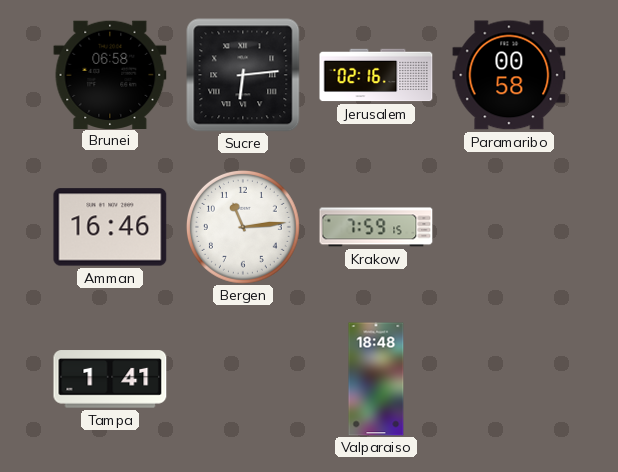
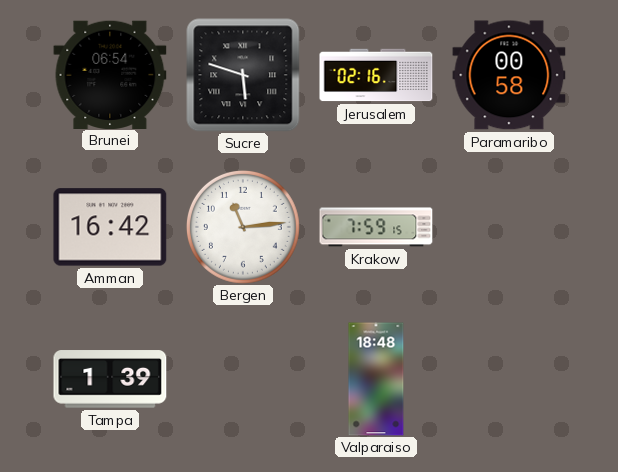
Brunei: 06:58 -> 06:54
Sucre: 6:14 -> 5:48
Amman: 16:46 -> 16:42
Tampa: 1:41 -> 1:39
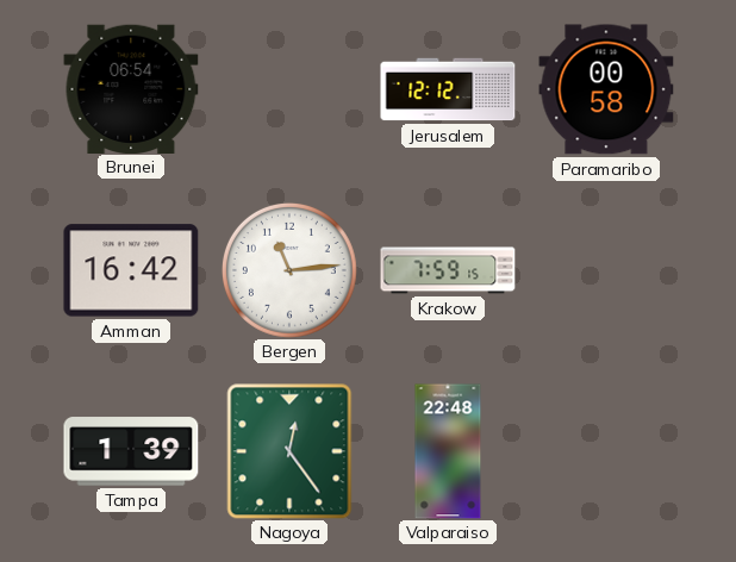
Sucre: 5:48 -> none
Jerusalem: 02:16 -> 12:12
Nagoya: none -> 12:24
Valparaiso: 18:48 -> 22:48
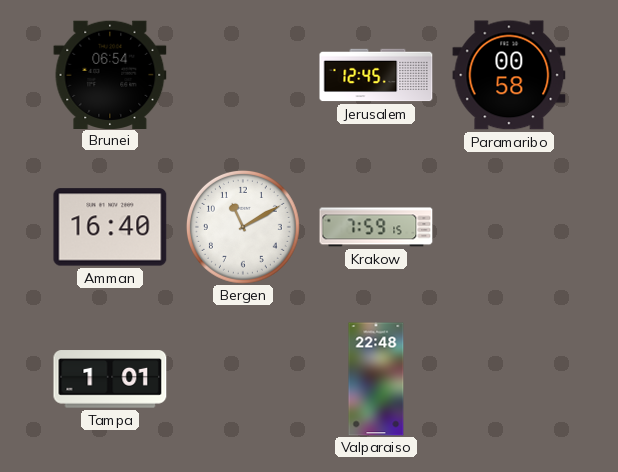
Jerusalem: 12:12 -> 12:45
Amman: 16:42 -> 16:40
Bergen: 11:14 -> 11:10
Tampa: 1:39 -> 1:01
Nagoya: 12:24 -> none
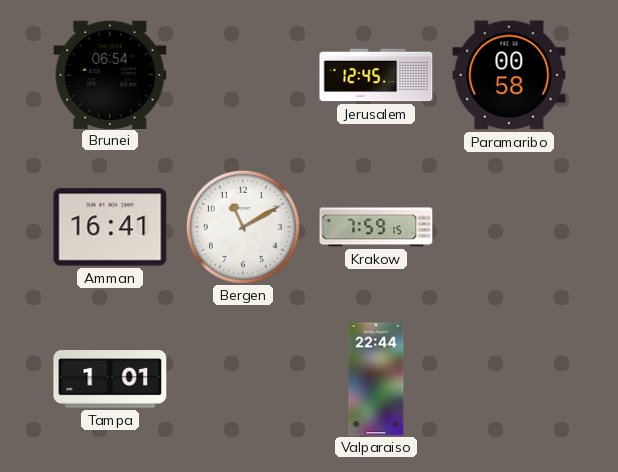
Amman: 16:40 -> 16:41
Valparaiso: 22:48 -> 22:44
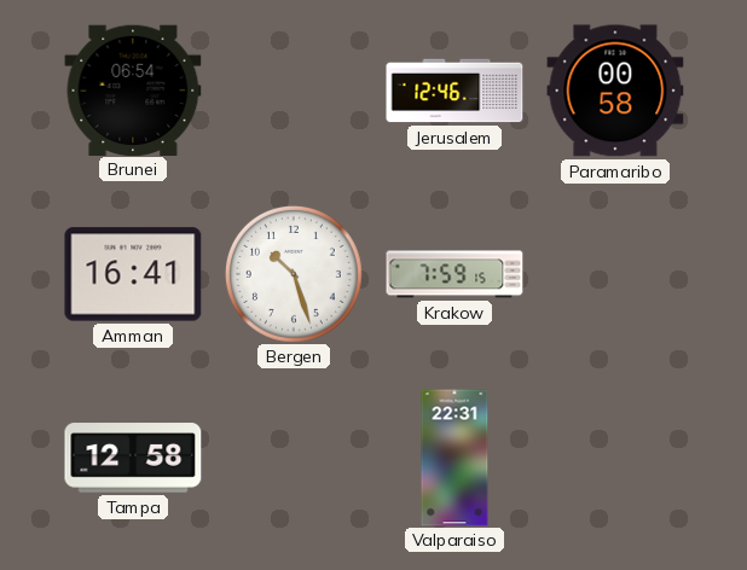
Jerusalem: 12:45 -> 12:46
Bergen: 11:10 -> 10:27
Tampa: 1:01 -> 12:58
Valparaiso: 22:44 -> 22:31
